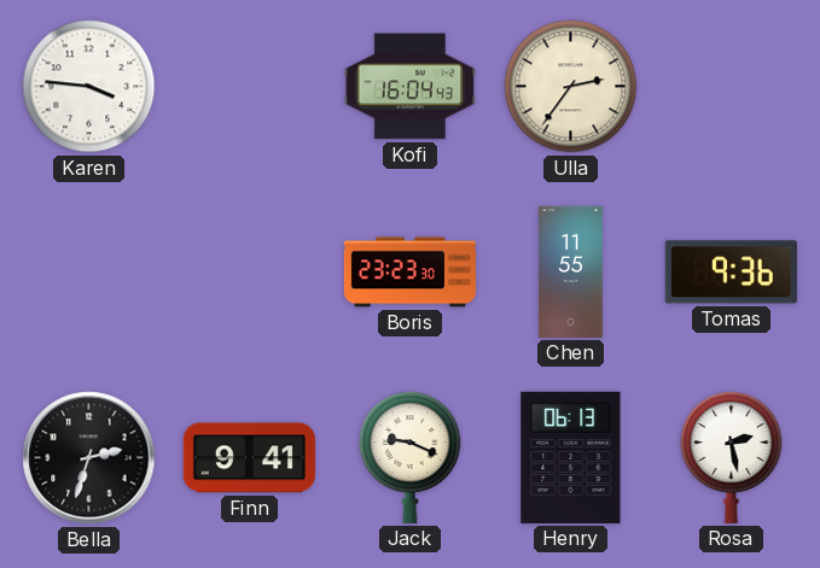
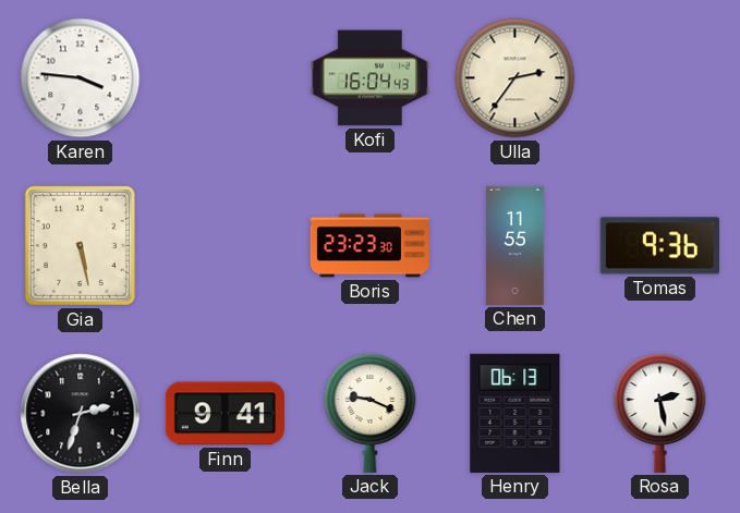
Gia: none -> 5:28
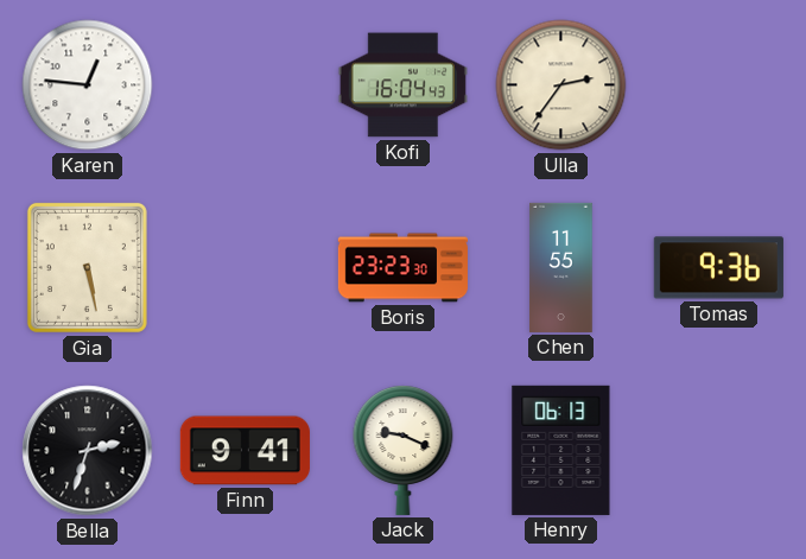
Karen: 3:46 -> 12:46
Rosa: 2:28 -> none
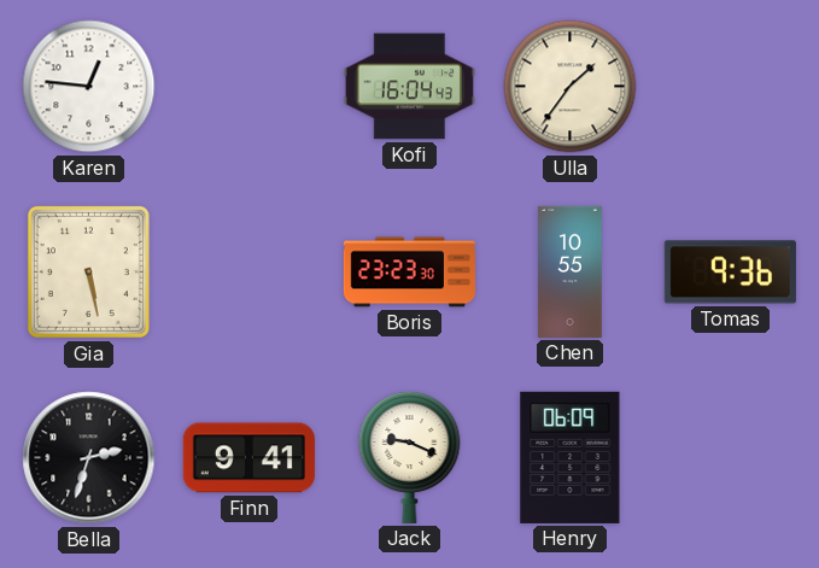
Ulla: 2:36 -> 1:36
Chen: 11:55 -> 10:55
Henry: 06:13 -> 06:09
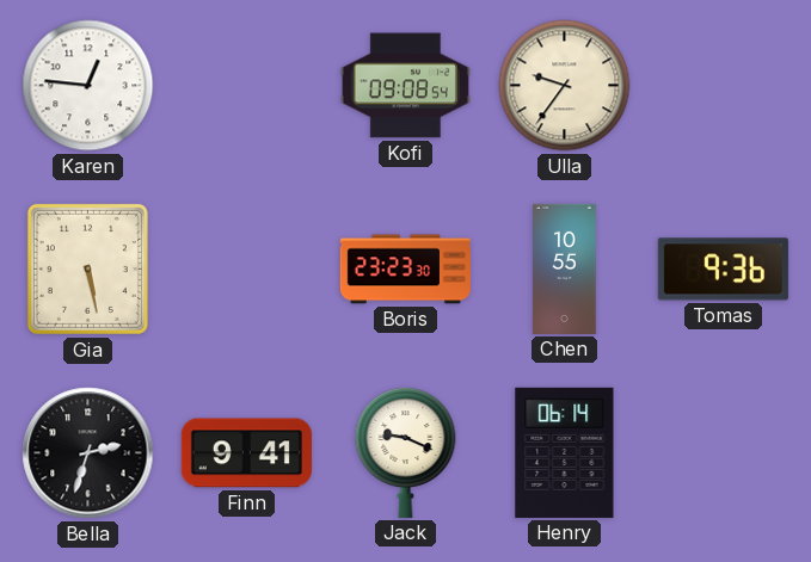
Kofi: 16:04 -> 09:08
Ulla: 1:36 -> 9:36
Henry: 06:09 -> 06:14
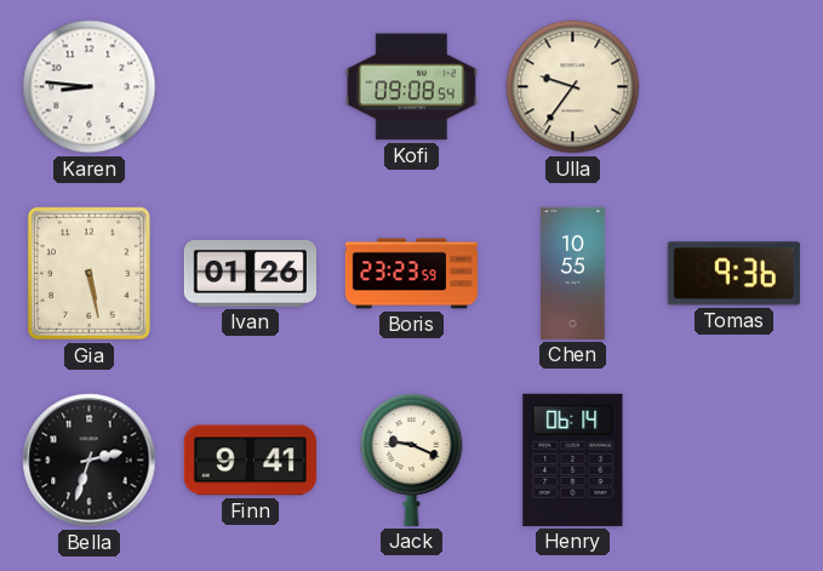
Karen: 12:46 -> 8:46
Ivan: none -> 01:26
Boris: 23:23:30 -> 23:23:59
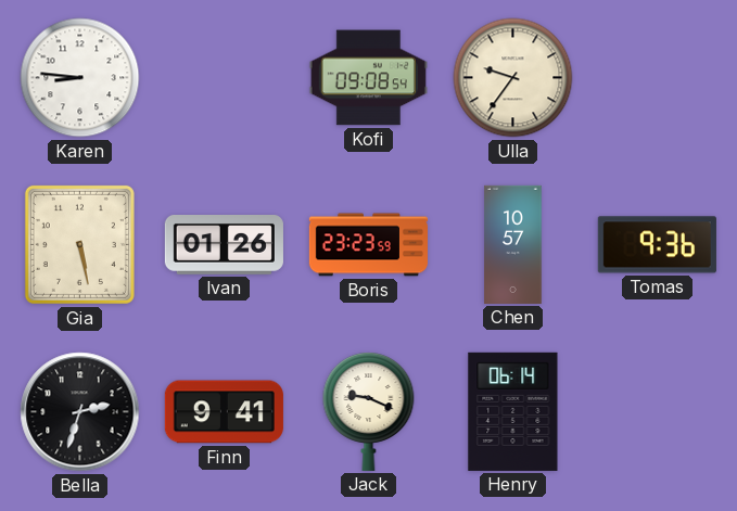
Chen: 10:55 -> 10:57
